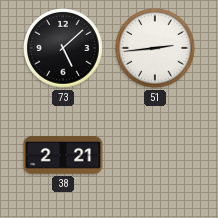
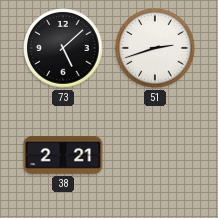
51: 2:44 -> 2:42
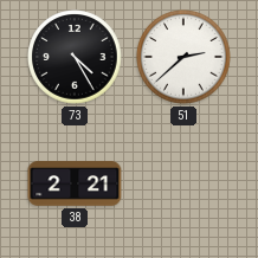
73: 5:08 -> 4:25
51: 2:42 -> 2:38
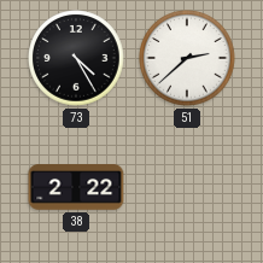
38: 2:21 -> 2:22
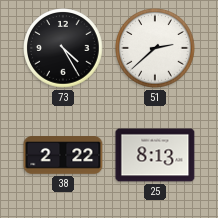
25: none -> 8:13
